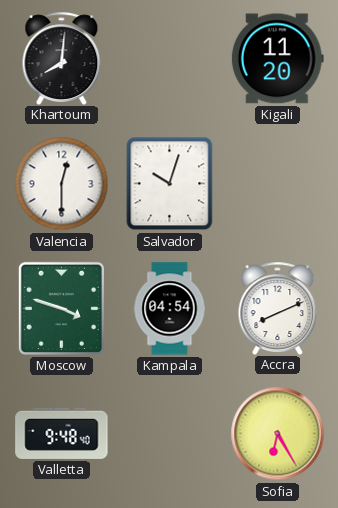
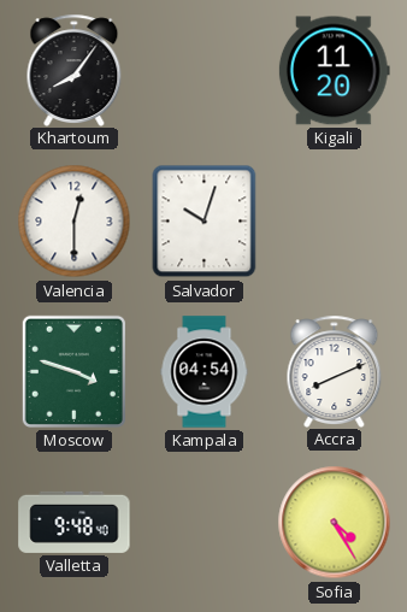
Khartoum: 8:01 -> 8:06
Sofia: 6:25 -> 4:25
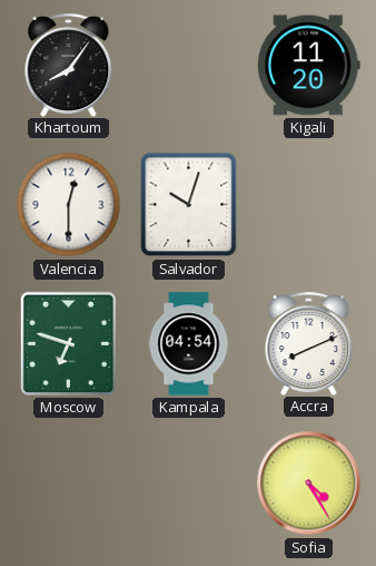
Moscow: 3:48 -> 6:48
Valletta: 9:48 -> none
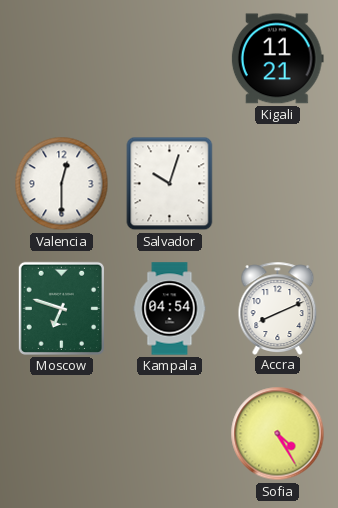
Khartoum: 8:06 -> none
Kigali: 11:20 -> 11:21
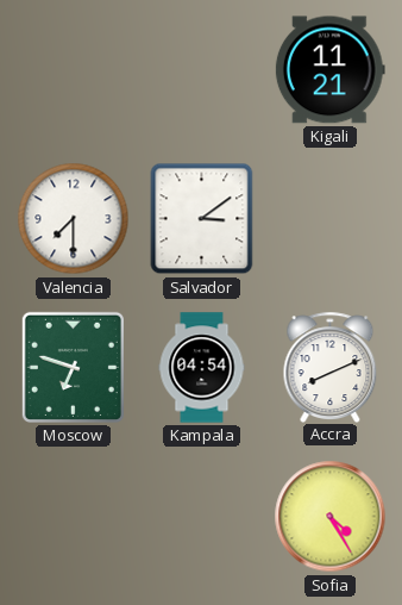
Valencia: 12:30 -> 7:30
Salvador: 10:03 -> 3:09
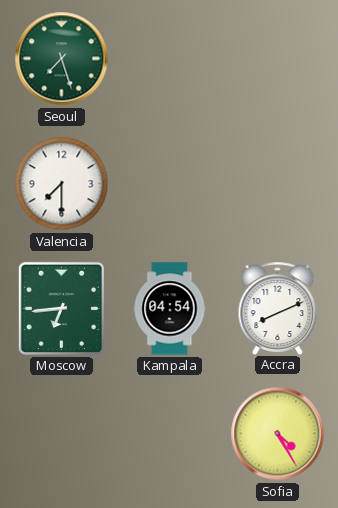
Seoul: none -> 7:27
Kigali: 11:21 -> none
Salvador: 3:09 -> none
Moscow: 6:48 -> 6:44
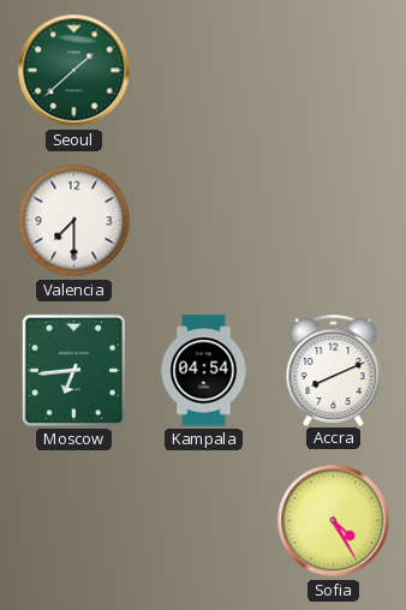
Seoul: 7:27 -> 1:38
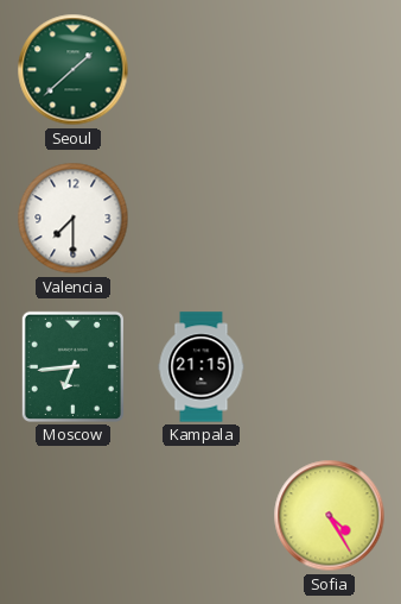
Kampala: 04:54 -> 21:15
Accra: 8:11 -> none
